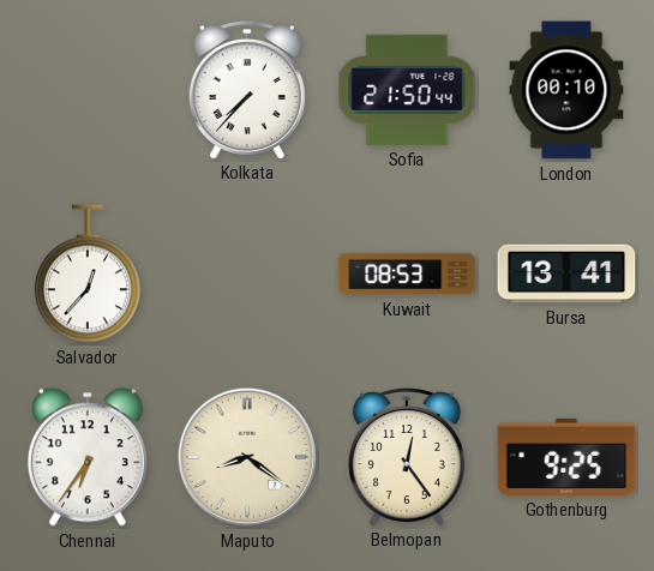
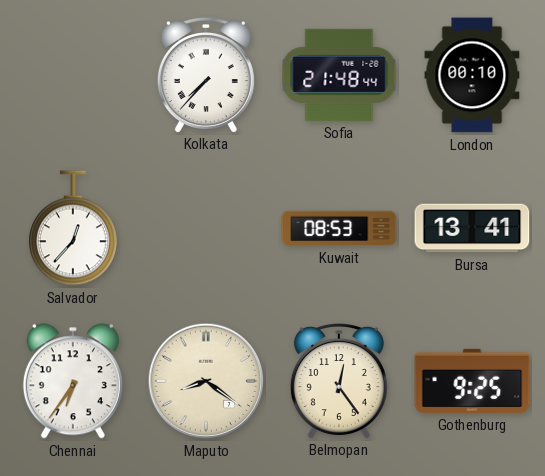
Sofia: 21:50 -> 21:48
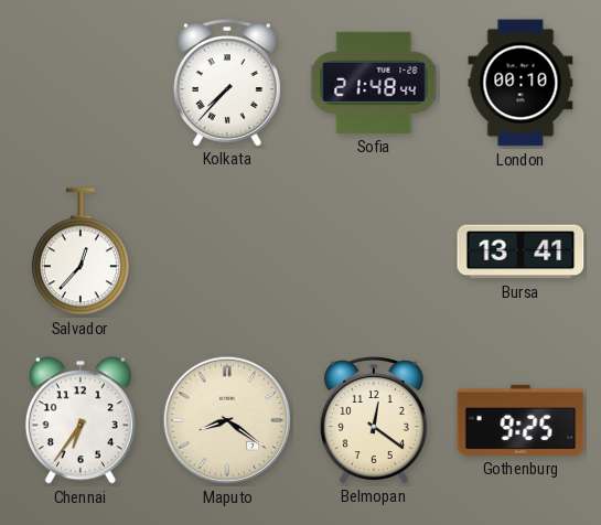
Kuwait: 08:53 -> none
Belmopan: 12:24 -> 12:21
